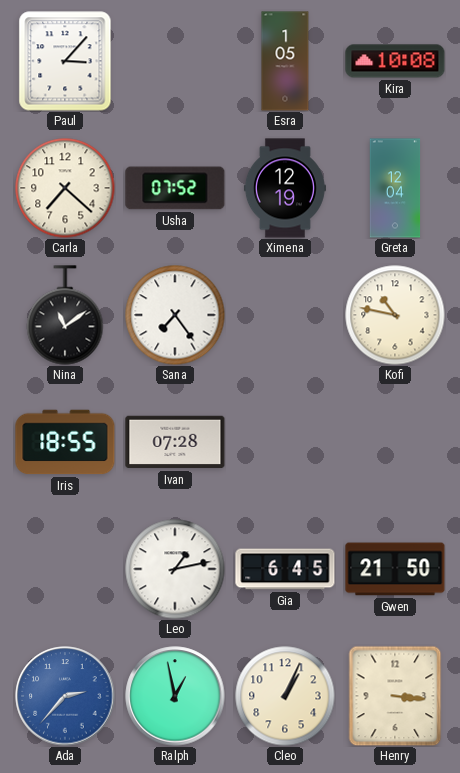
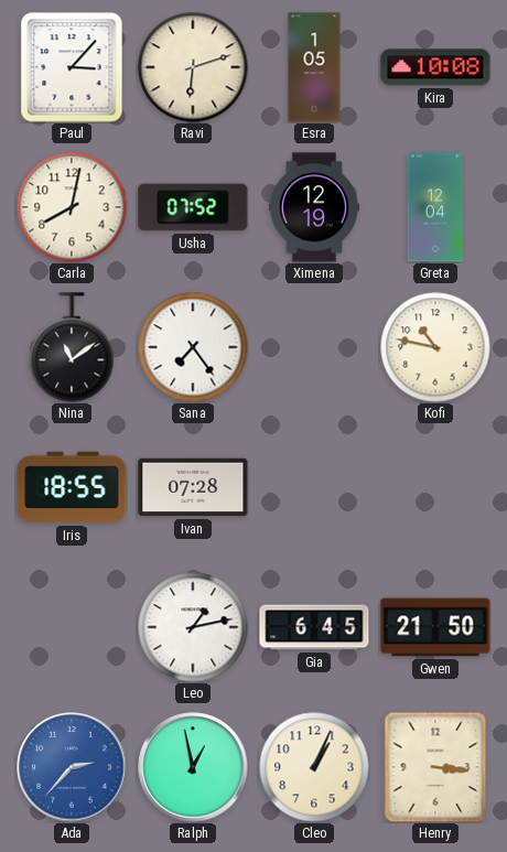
Ravi: none -> 6:12
Carla: 7:22 -> 8:02
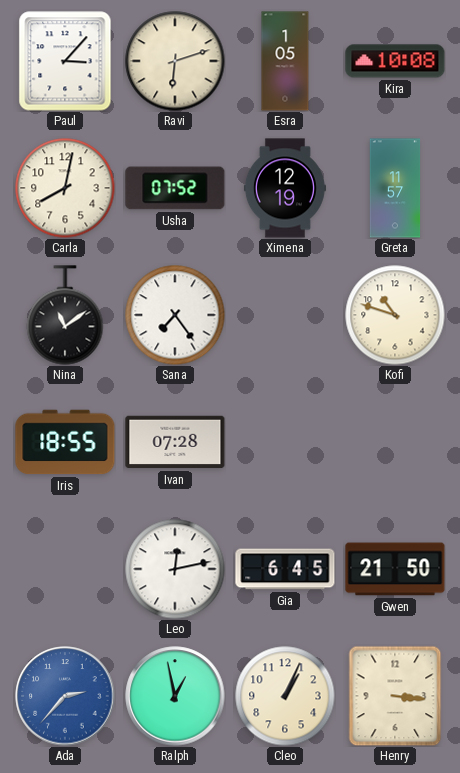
Greta: 12:04 -> 11:57
Kofi: 10:47 -> 10:48
Leo: 1:13 -> 12:13
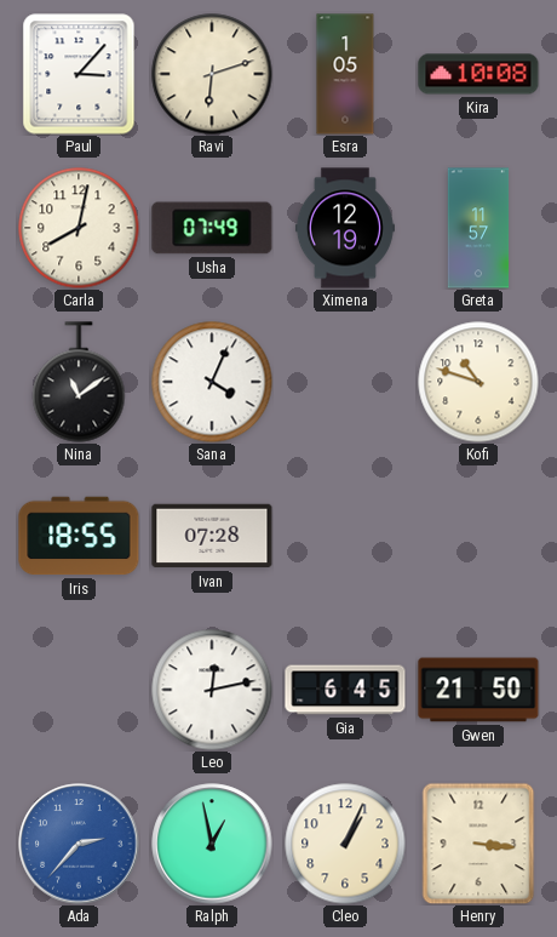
Usha: 07:52 -> 07:49
Sana: 7:24 -> 4:04
